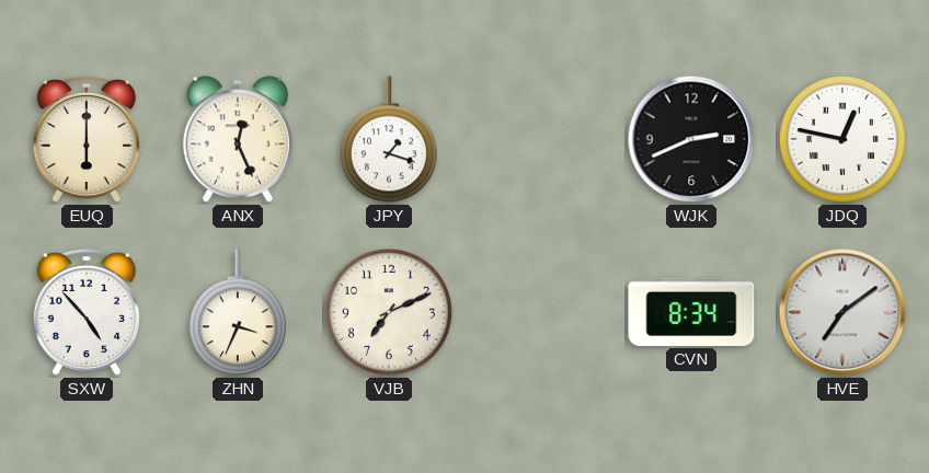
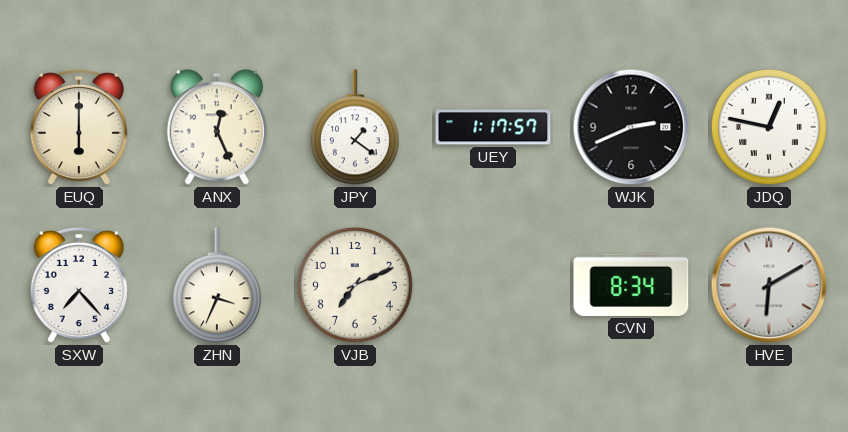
JPY: 1:18 -> 1:21
UEY: none -> 1:17
SXW: 4:53 -> 7:23
HVE: 7:09 -> 6:10
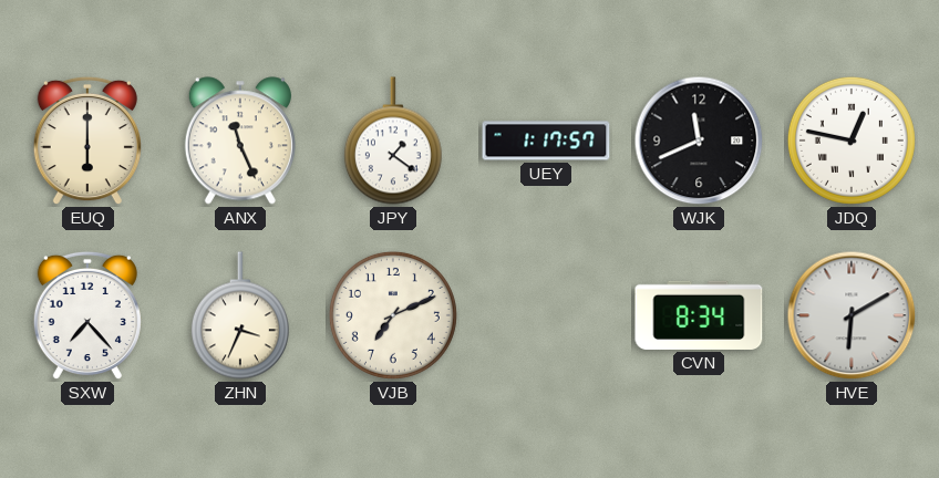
ANX: 12:26 -> 11:26
WJK: 2:41 -> 11:41
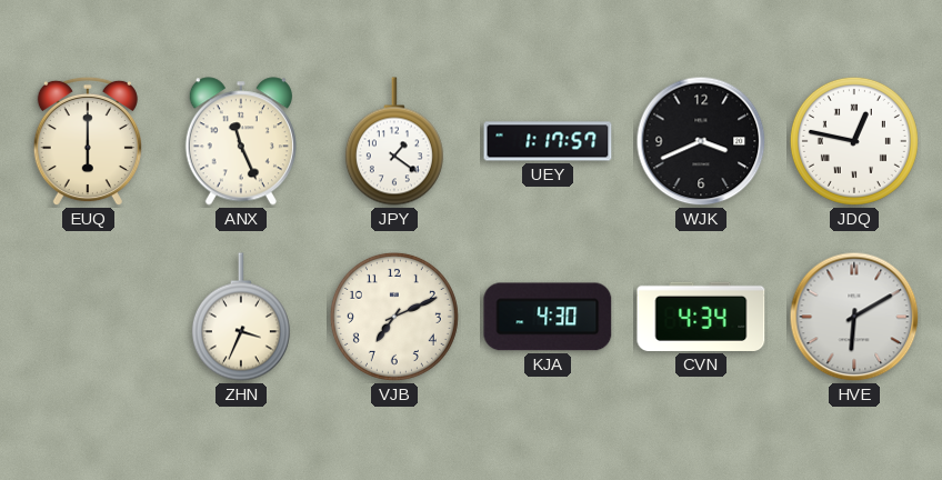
WJK: 11:41 -> 3:41
SXW: 7:23 -> none
KJA: none -> 4:30
CVN: 8:34 -> 4:34
